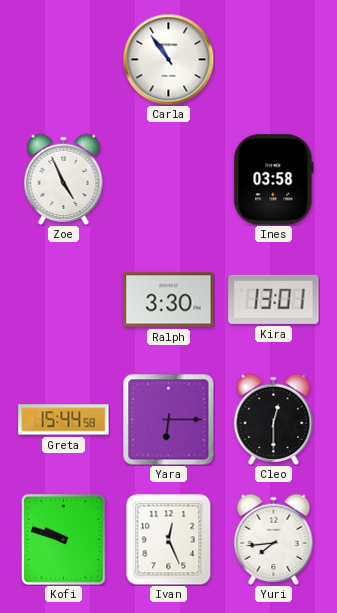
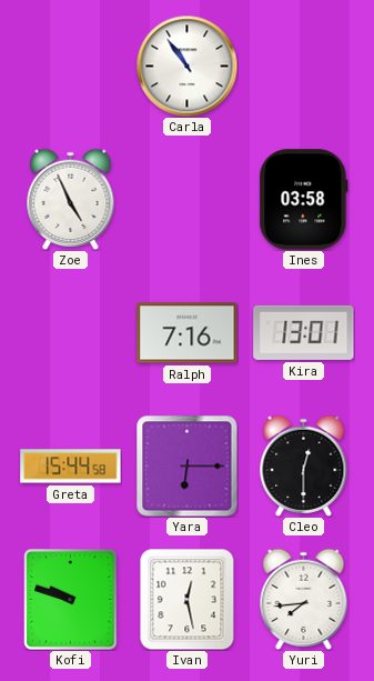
Ralph: 3:30 -> 7:16
Ivan: 12:26 -> 12:28
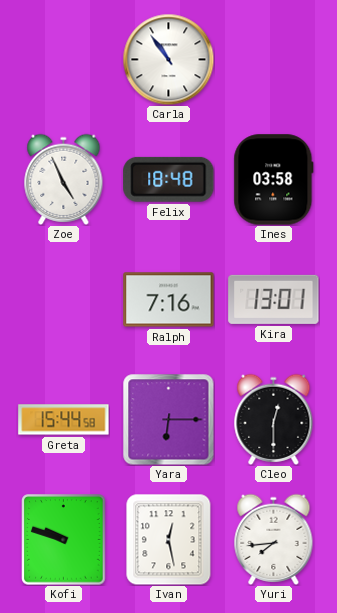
Felix: none -> 18:48
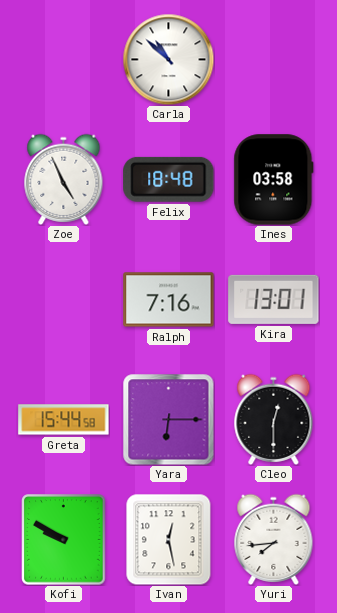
Carla: 10:54 -> 10:52
Kofi: 9:48 -> 9:50
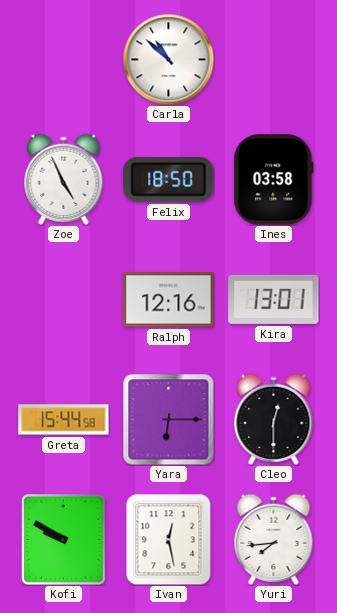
Felix: 18:48 -> 18:50
Ralph: 7:16 -> 12:16
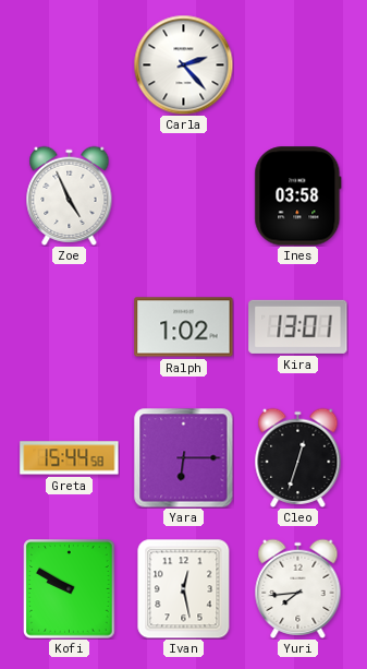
Carla: 10:52 -> 2:23
Felix: 18:50 -> none
Ralph: 12:16 -> 1:02
Cleo: 12:30 -> 12:33
